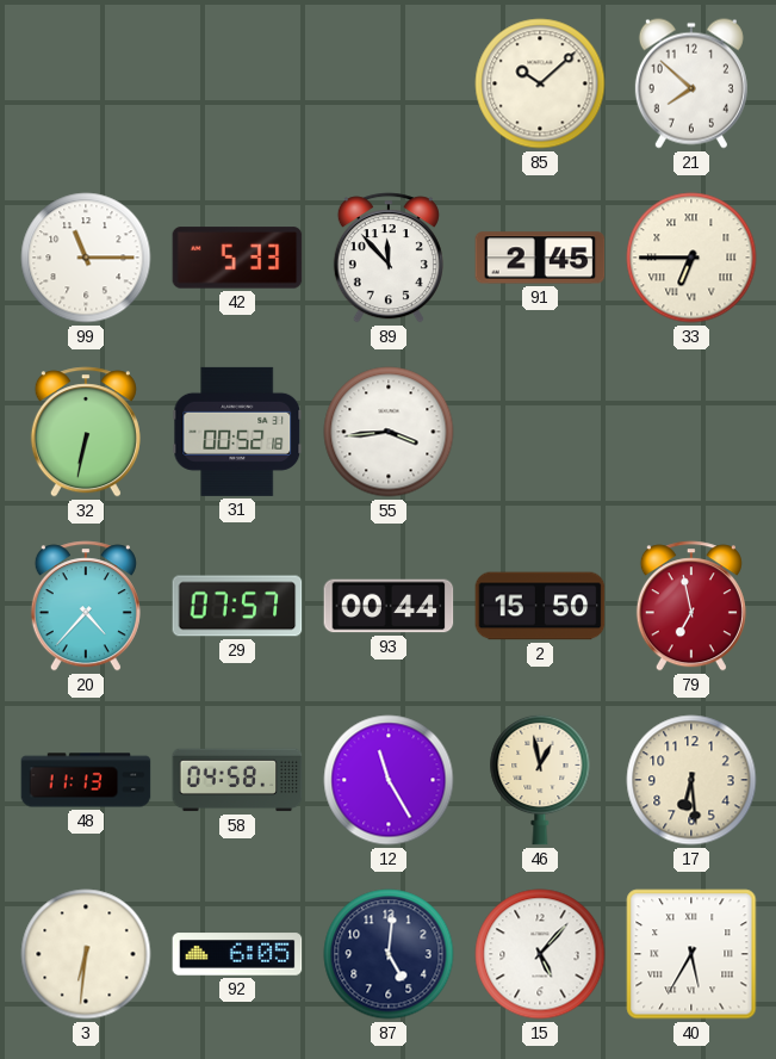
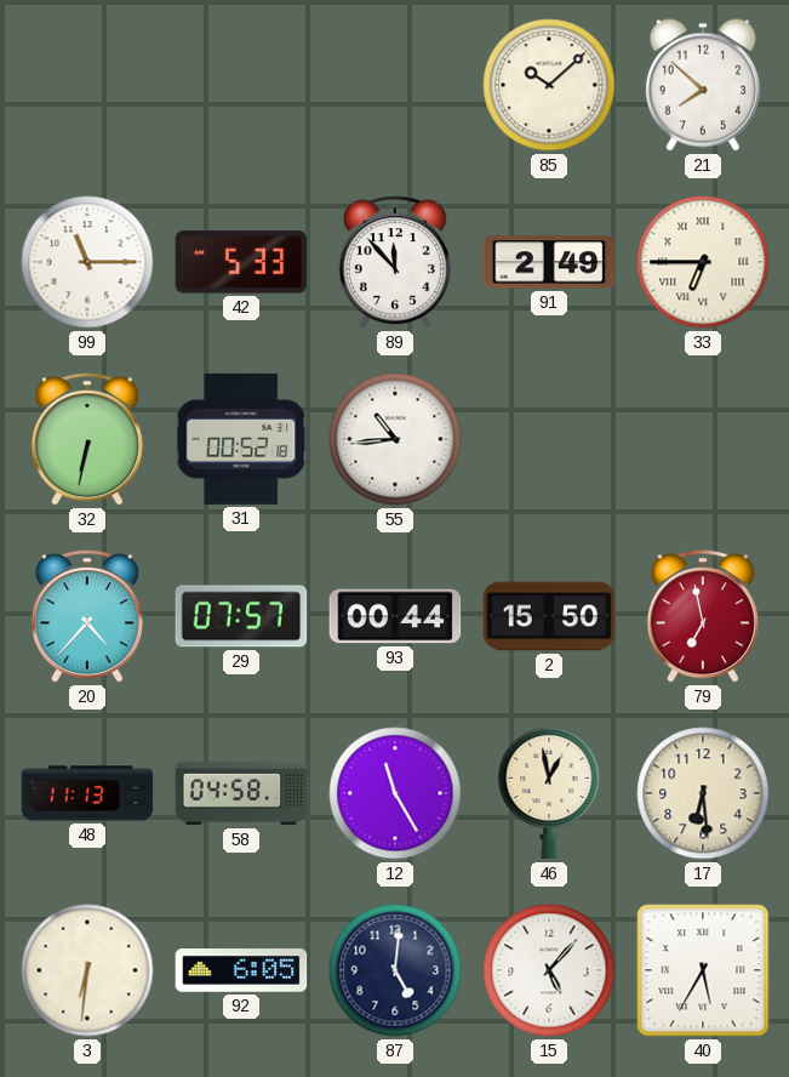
91: 2:45 -> 2:49
55: 3:44 -> 10:44
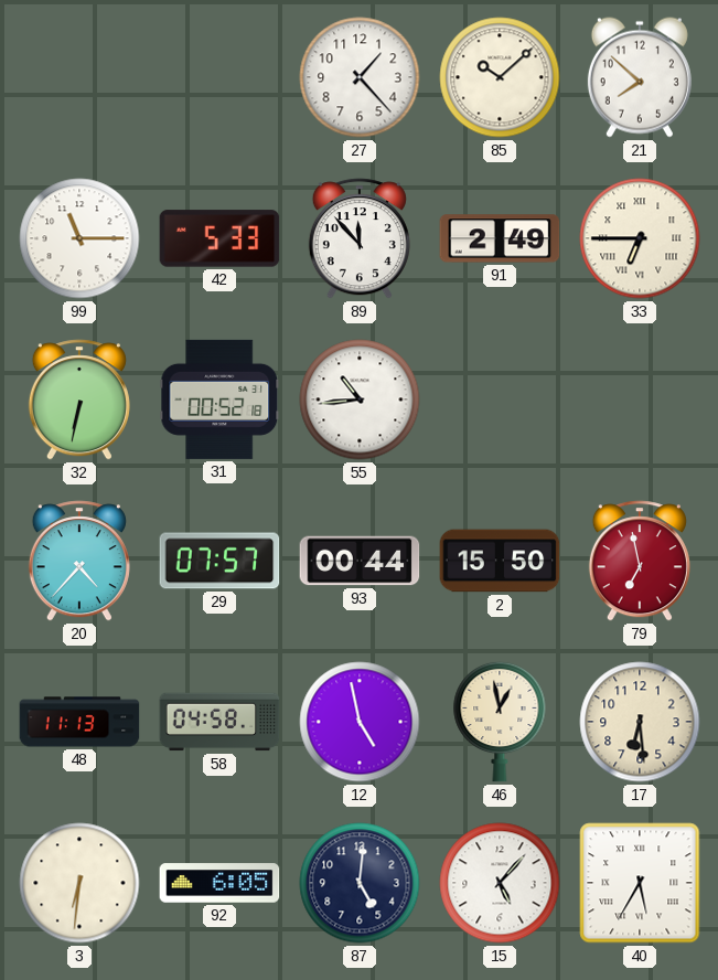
27: none -> 1:23
12: 11:25 -> 4:58
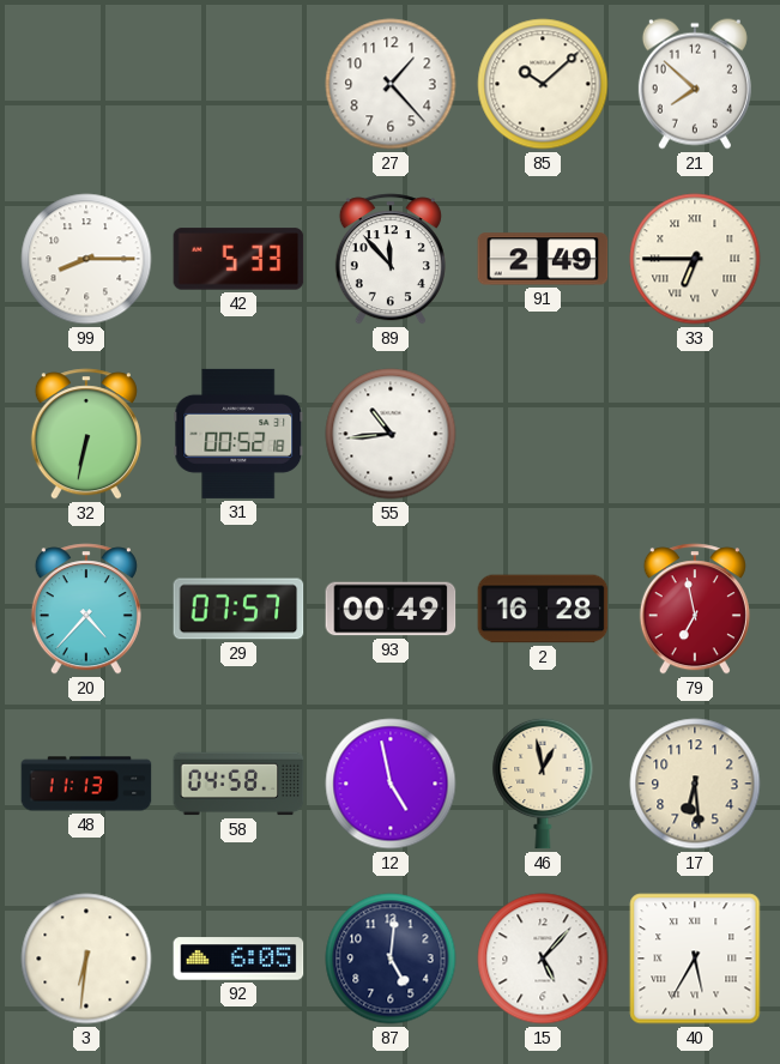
99: 11:15 -> 8:15
93: 00:44 -> 00:49
2: 15:50 -> 16:28
